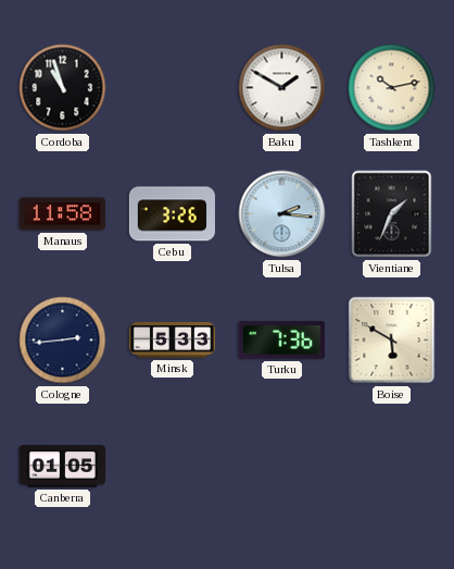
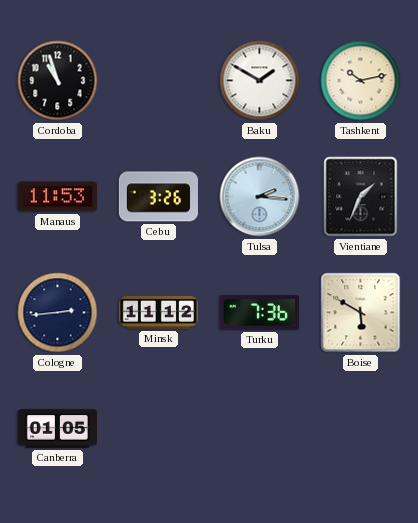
Manaus: 11:58 -> 11:53
Minsk: 5:33 -> 11:12
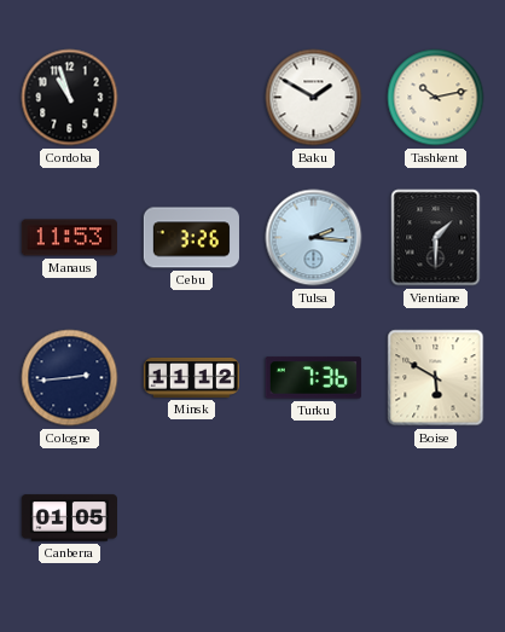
Vientiane: 1:34 -> 1:30
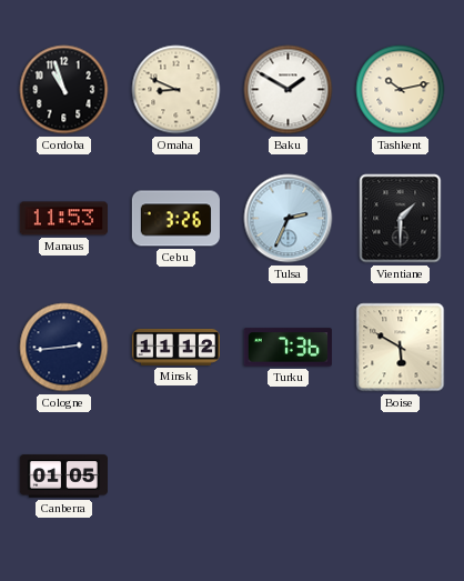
Omaha: none -> 8:49
Tulsa: 2:16 -> 2:34
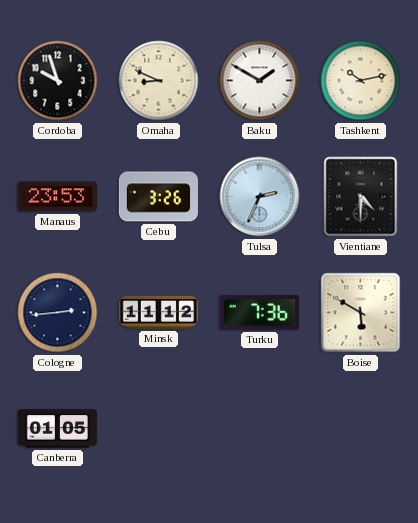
Cordoba: 10:57 -> 9:57
Manaus: 11:53 -> 23:53
Vientiane: 1:30 -> 4:30
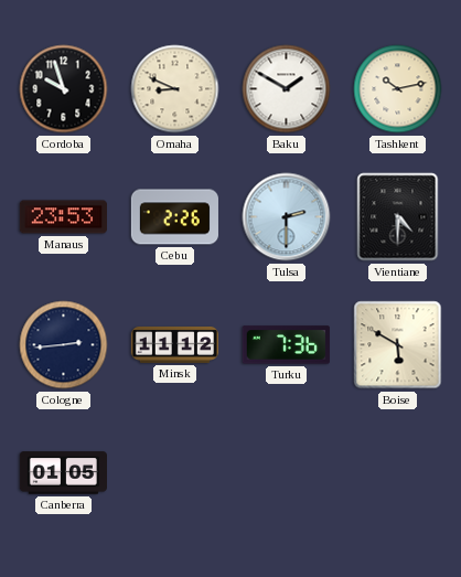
Cebu: 3:26 -> 2:26
Tulsa: 2:34 -> 2:30
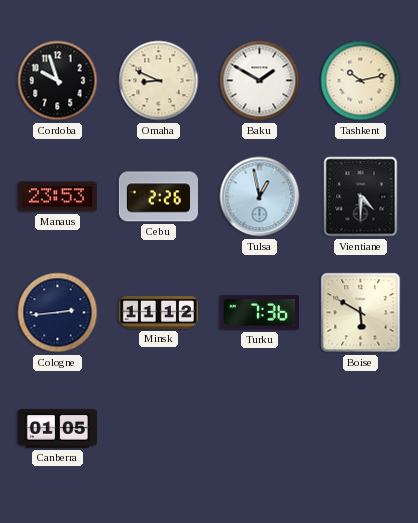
Tulsa: 2:30 -> 12:58
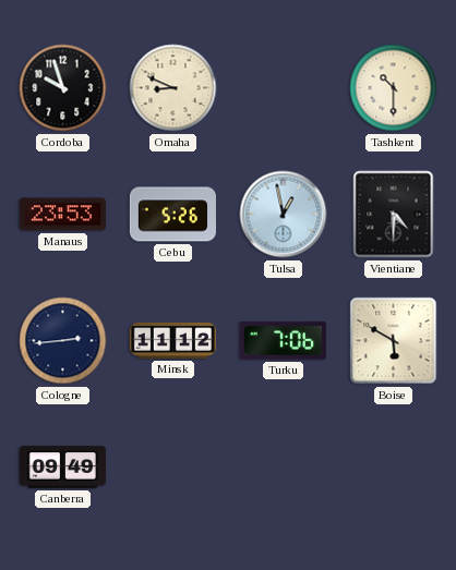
Baku: 1:50 -> none
Tashkent: 10:13 -> 10:30
Cebu: 2:26 -> 5:26
Turku: 7:36 -> 7:06
Canberra: 01:05 -> 09:49
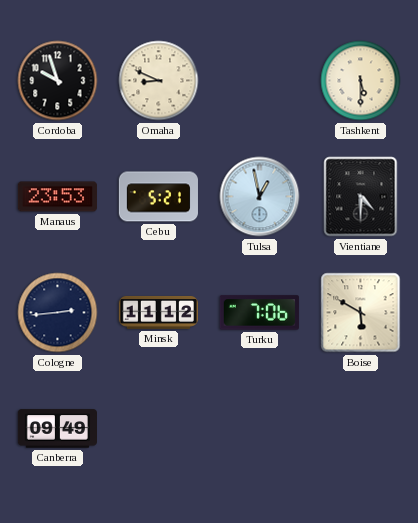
Tashkent: 10:30 -> 5:30
Cebu: 5:26 -> 5:21
